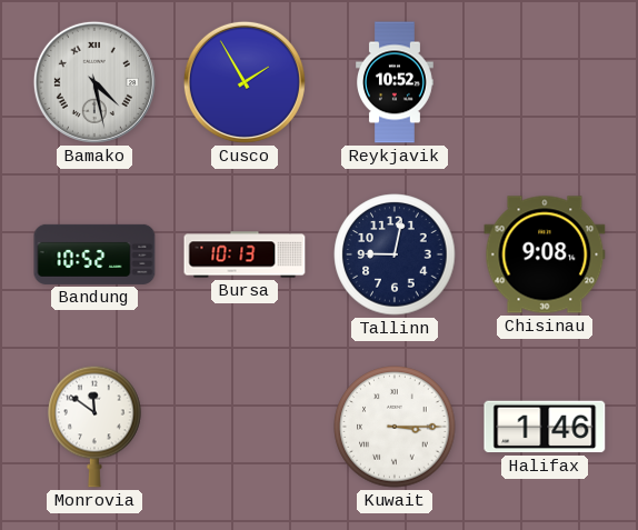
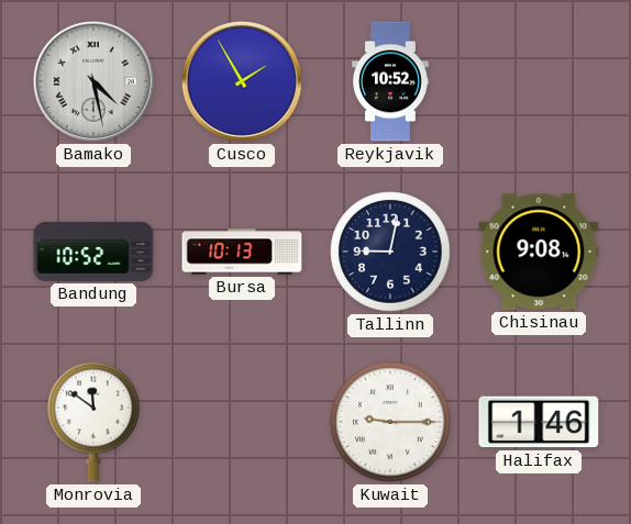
Kuwait: 3:15 -> 9:15
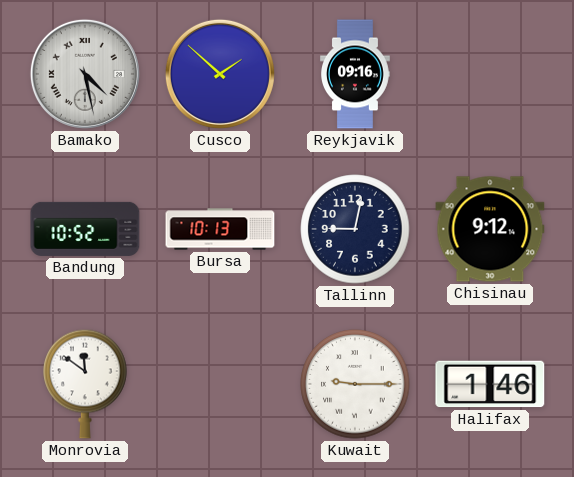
Cusco: 1:55 -> 1:52
Reykjavik: 10:52 -> 09:16
Chisinau: 9:08 -> 9:12
